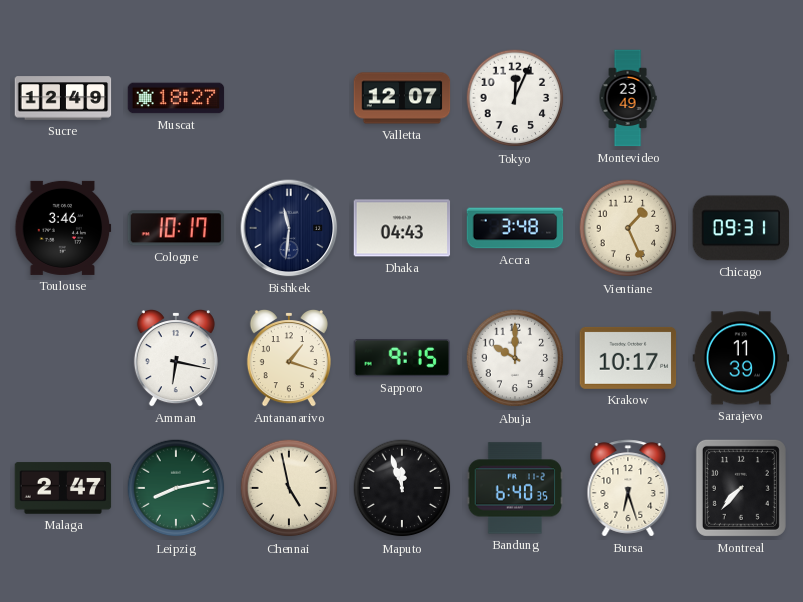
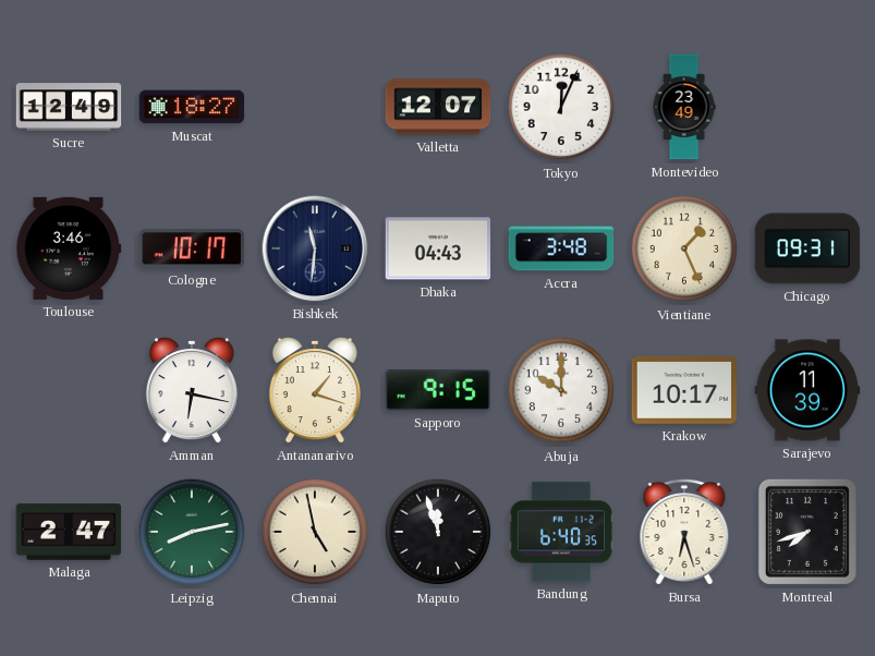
Montreal: 7:37 -> 7:42
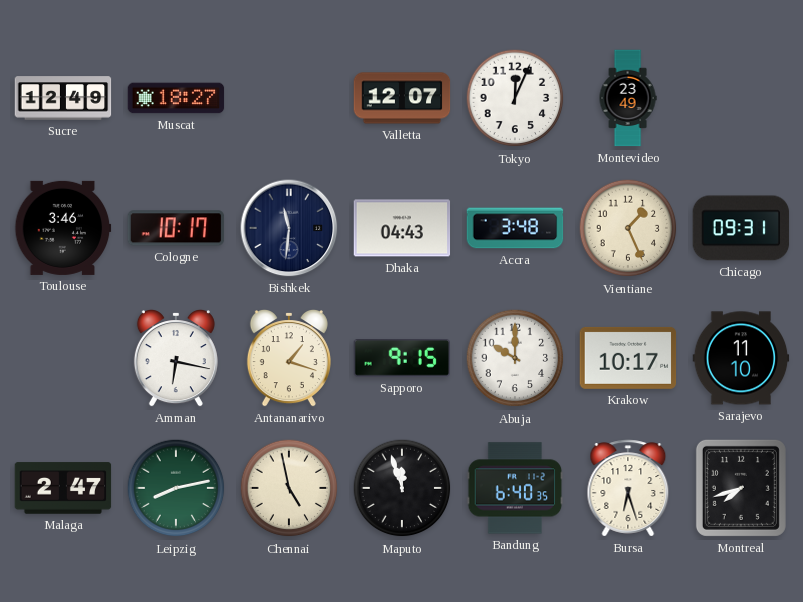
Sarajevo: 11:39 -> 11:10
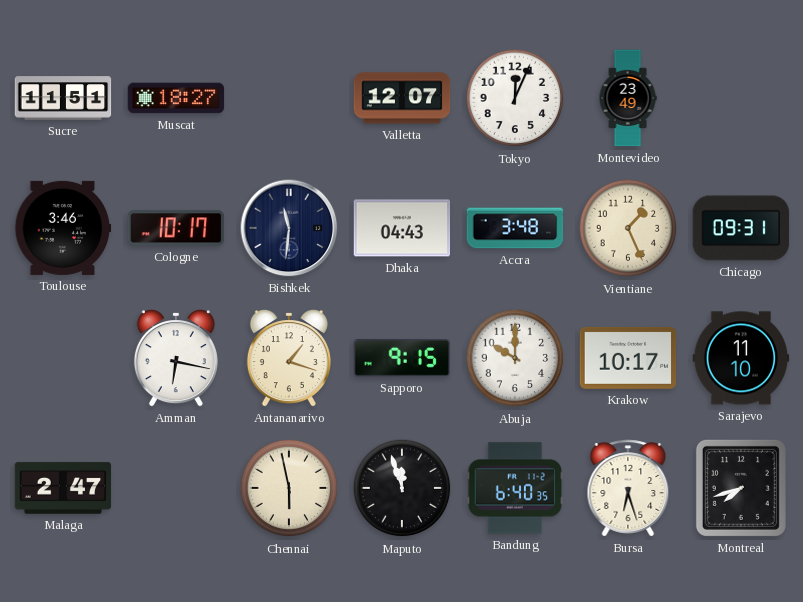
Sucre: 12:49 -> 11:51
Leipzig: 8:13 -> none
Chennai: 4:58 -> 5:58
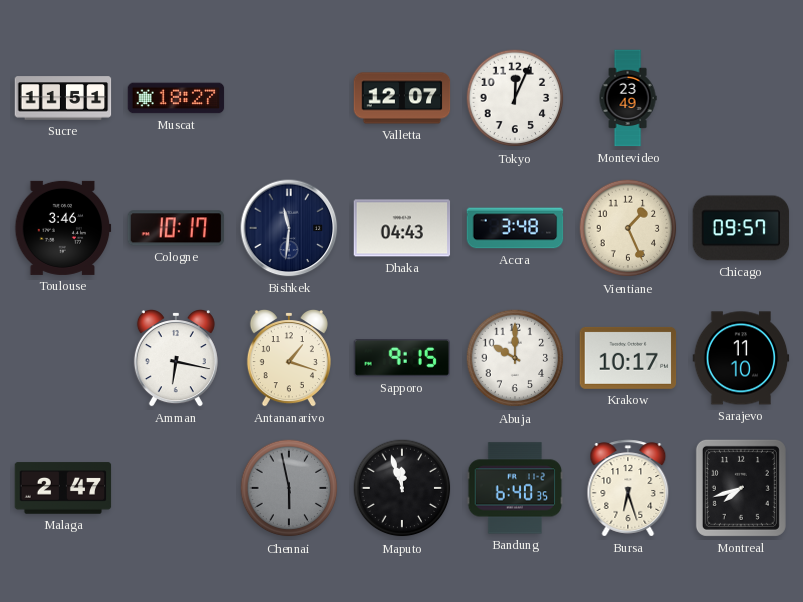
Chicago: 09:31 -> 09:57
Chennai dial: cream -> grey
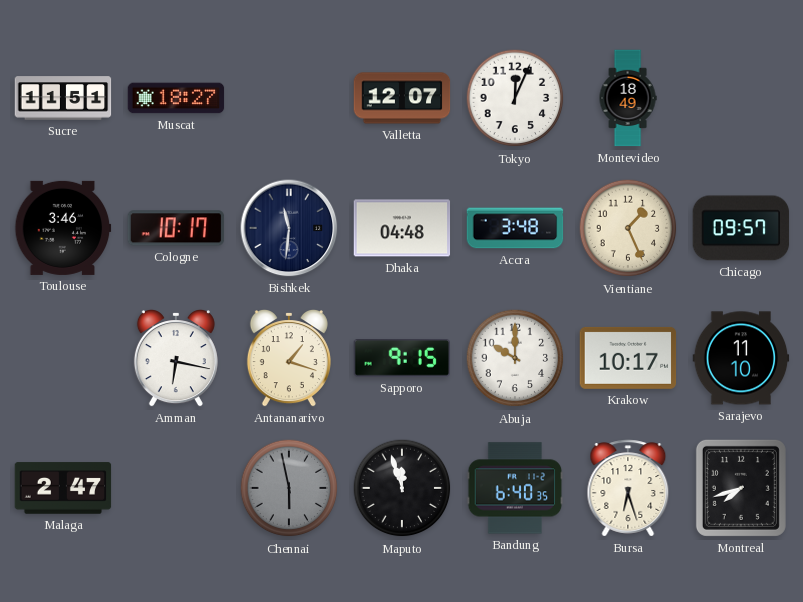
Montevideo: 23:49 -> 18:49
Dhaka: 04:43 -> 04:48
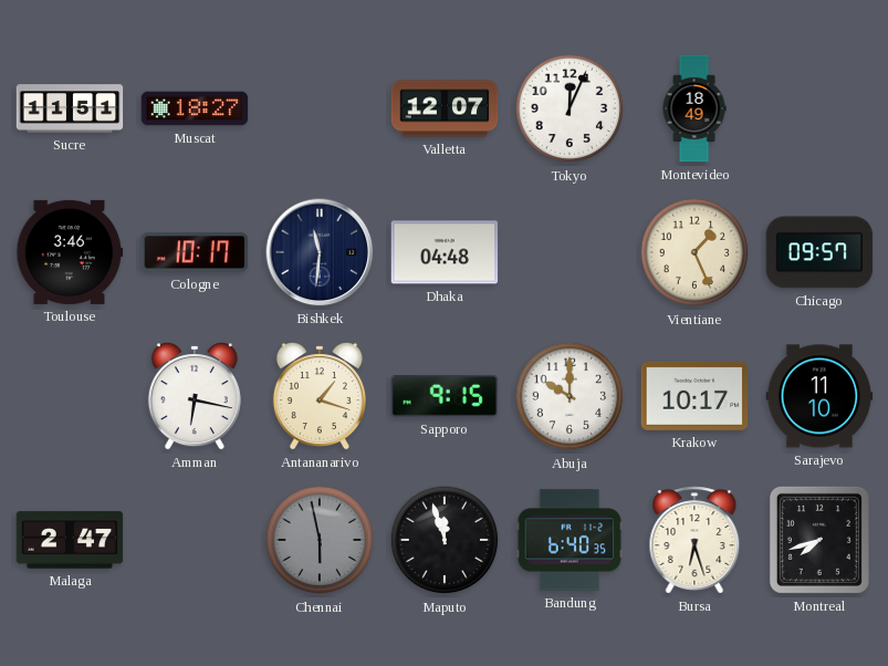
Accra: 3:48 -> none
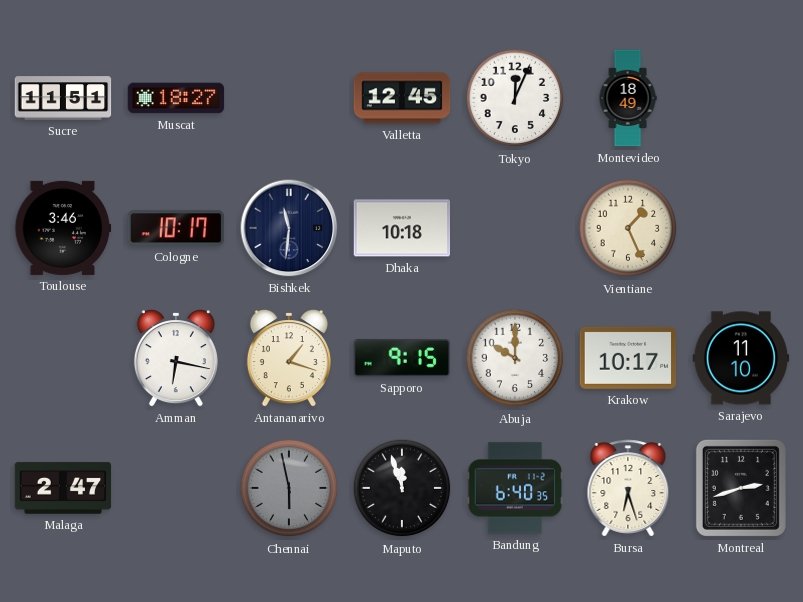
Valletta: 12:07 -> 12:45
Dhaka: 04:48 -> 10:18
Chicago: 09:57 -> none
Montreal: 7:42 -> 2:42
